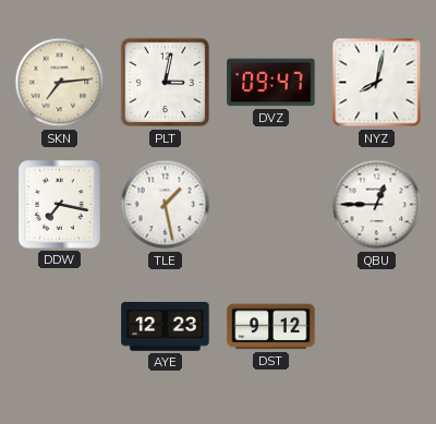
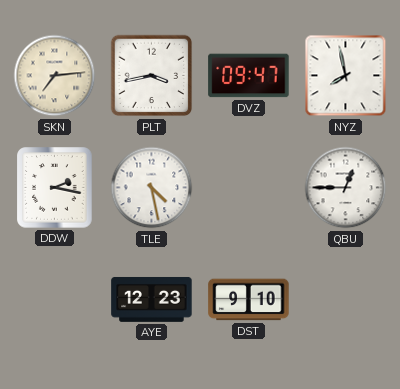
PLT: 3:02 -> 3:43
NYZ: 8:02 -> 7:58
DDW: 7:17 -> 2:17
TLE: 1:28 -> 4:28
DST: 9:12 -> 9:10
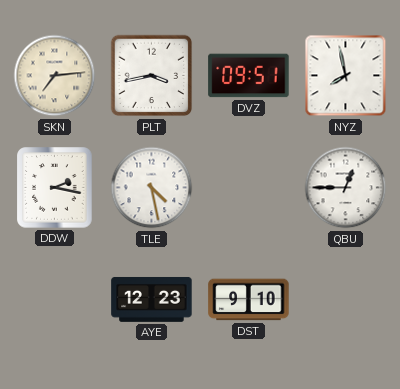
DVZ: 09:47 -> 09:51
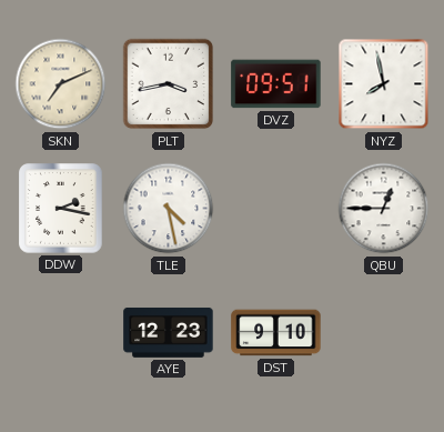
SKN: 7:14 -> 7:11
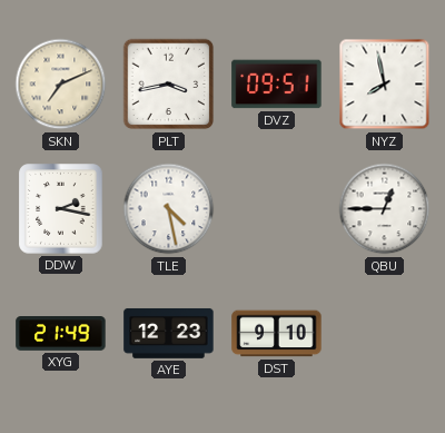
XYG: none -> 21:49
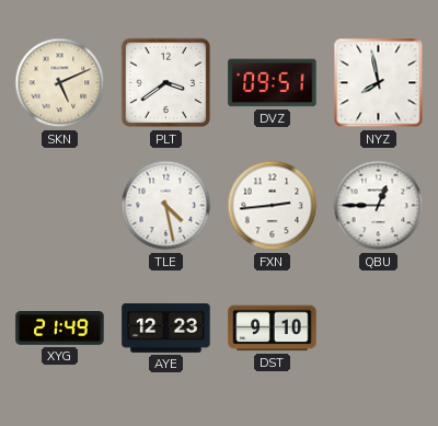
SKN: 7:11 -> 5:11
PLT: 3:43 -> 3:39
DDW: 2:17 -> none
FXN: none -> 2:44
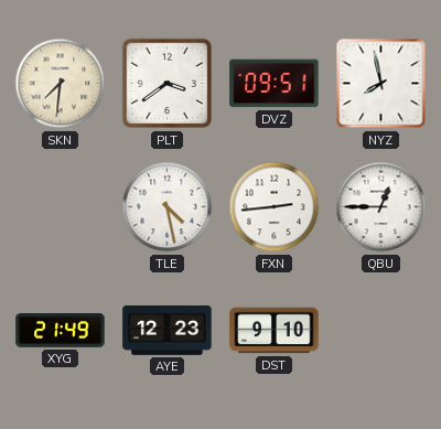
SKN: 5:11 -> 7:31
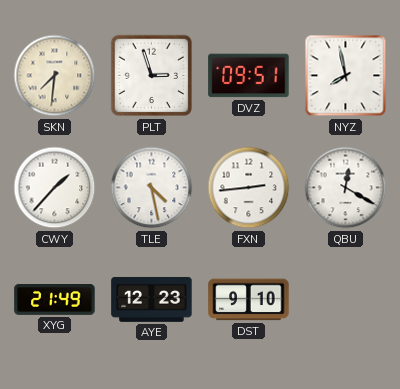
PLT: 3:39 -> 2:57
CWY: none -> 1:37
QBU: 12:45 -> 12:20
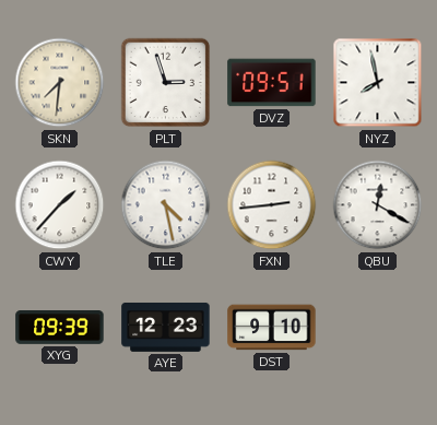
XYG: 21:49 -> 09:39
